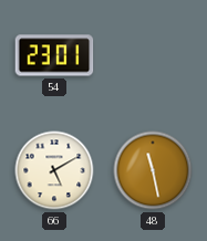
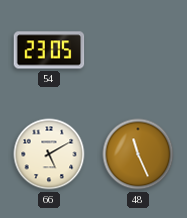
54: 23:01 -> 23:05
48: 11:28 -> 11:26
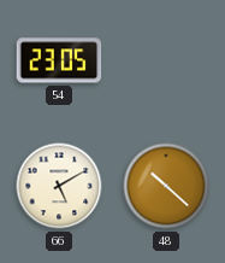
48: 11:26 -> 10:22
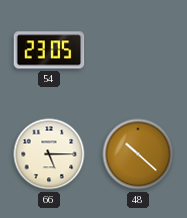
66: 5:10 -> 5:15
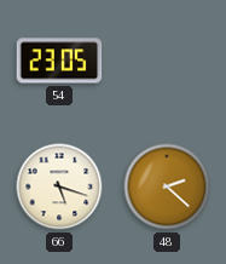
66: 5:15 -> 5:18
48: 10:22 -> 2:22
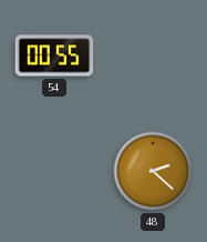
54: 23:05 -> 00:55
66: 5:18 -> none
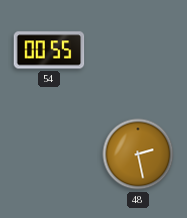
48: 2:22 -> 2:28
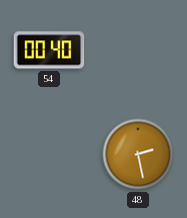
54: 00:55 -> 00:40
